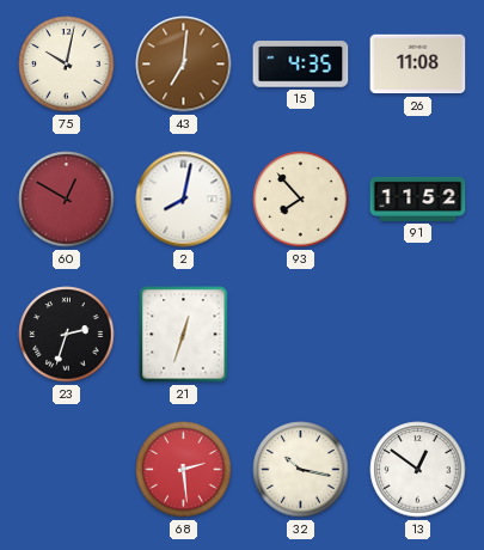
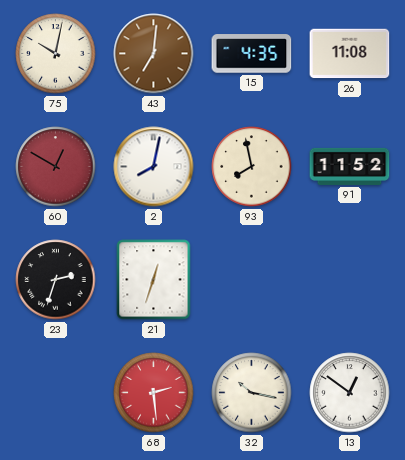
93: 7:53 -> 7:58
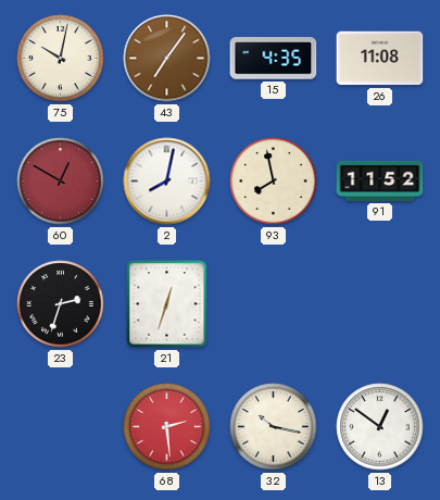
43: 7:01 -> 7:06
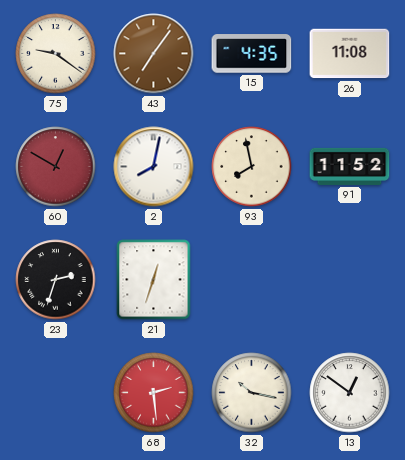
75: 10:02 -> 9:21
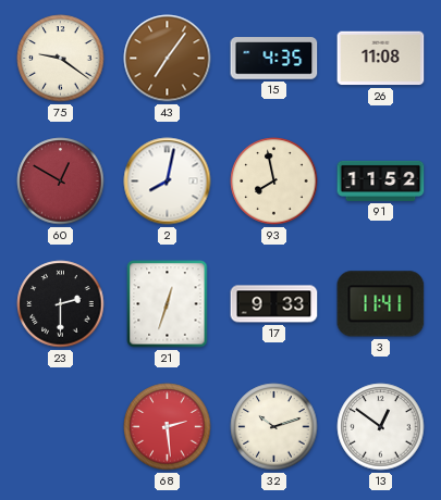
23: 2:33 -> 2:30
17: none -> 9:33
3: none -> 11:41
32: 10:17 -> 10:12
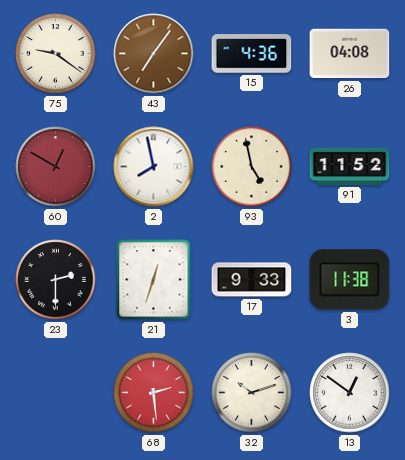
15: 4:35 -> 4:36
26: 11:08 -> 04:08
2: 8:02 -> 7:58
93: 7:58 -> 4:58
3: 11:41 -> 11:38
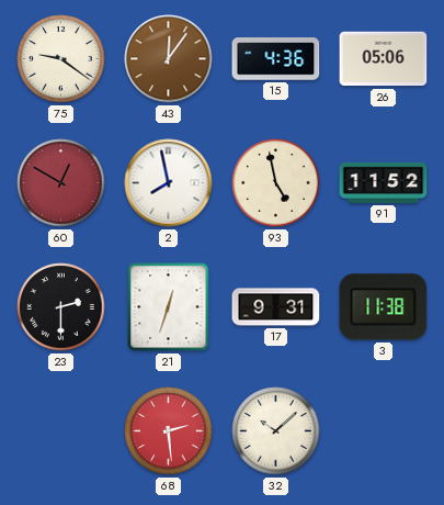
43: 7:06 -> 12:06
26: 04:08 -> 05:06
17: 9:33 -> 9:31
32: 10:12 -> 10:08
13: 12:51 -> none
